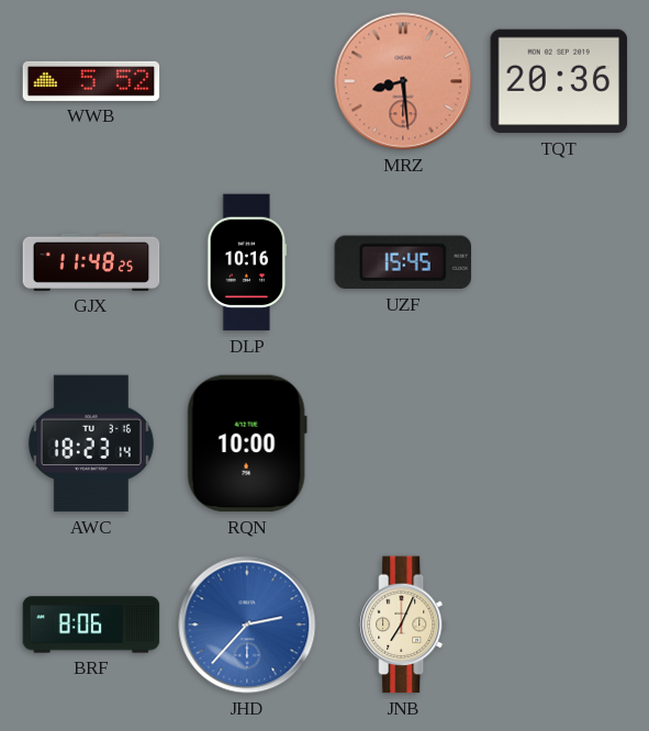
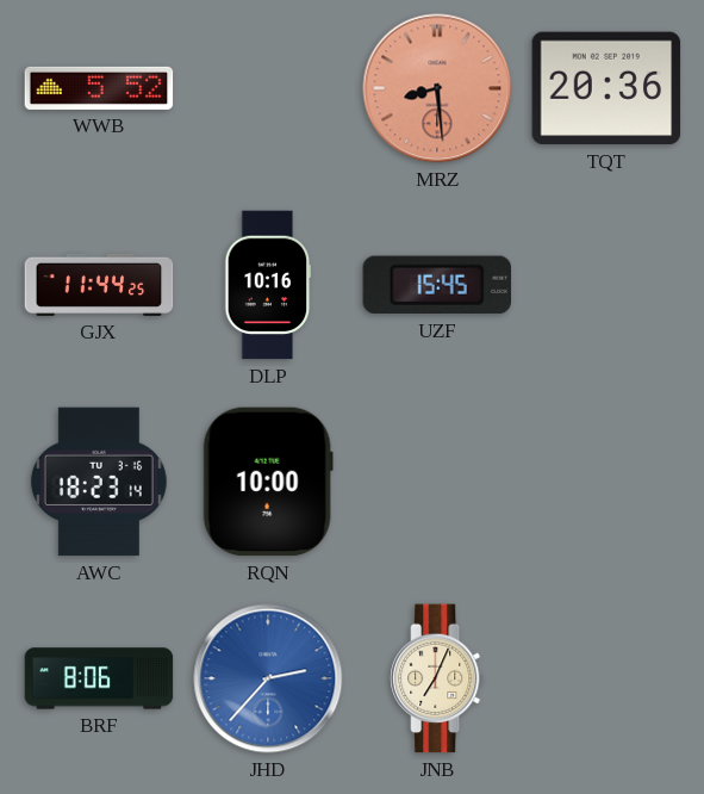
GJX: 11:48 -> 11:44
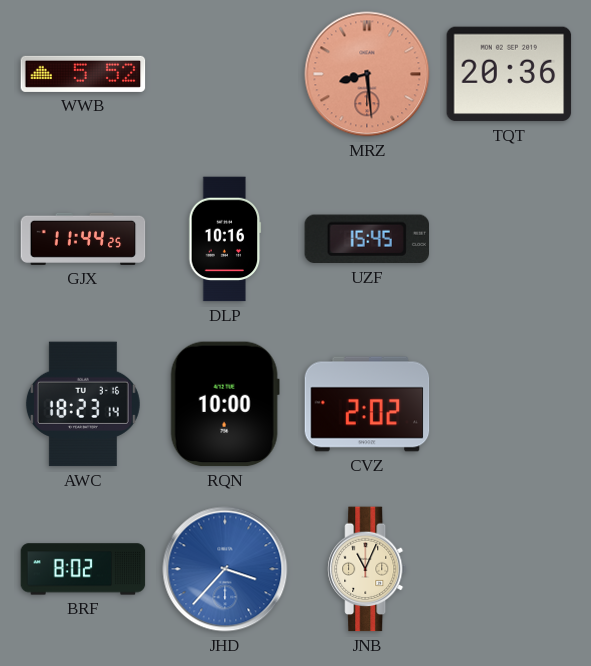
CVZ: none -> 2:02
BRF: 8:06 -> 8:02
JHD: 2:37 -> 3:37
JNB: 7:04 -> 11:04
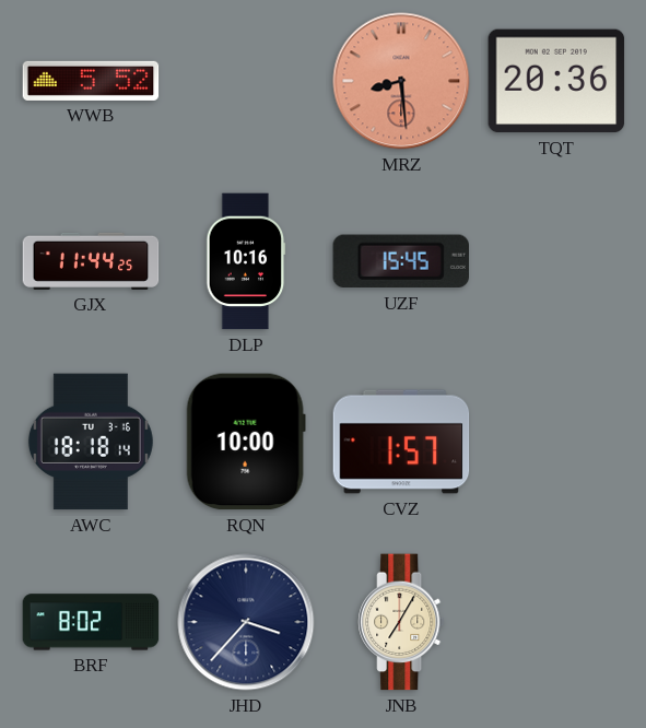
AWC: 18:23 -> 18:18
CVZ: 2:02 -> 1:57
JHD dial: blue -> navy
JNB: 11:04 -> 7:05
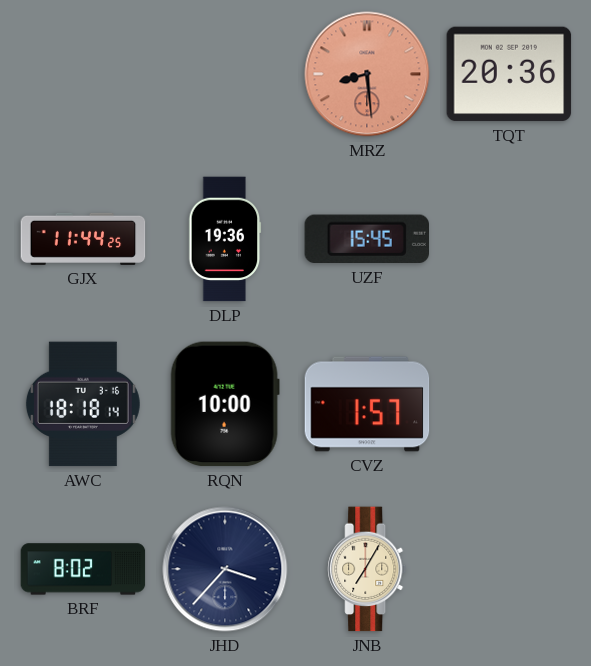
WWB: 5:52 -> none
DLP: 10:16 -> 19:36
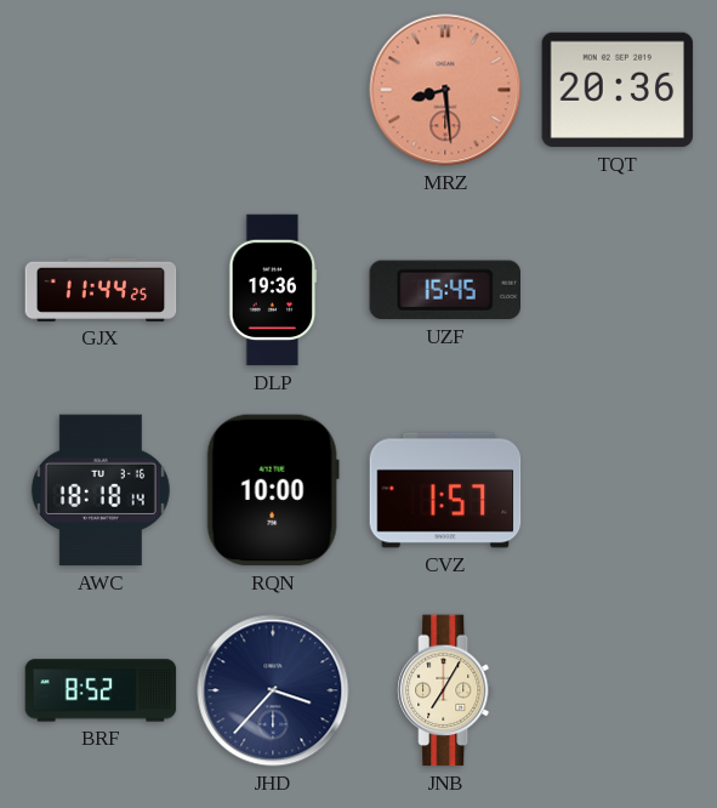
BRF: 8:02 -> 8:52
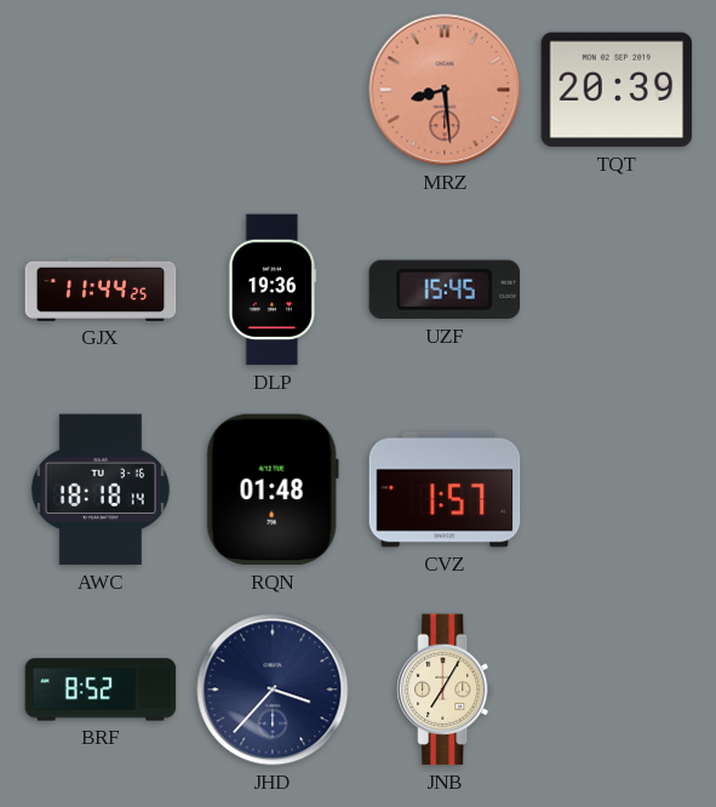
TQT: 20:36 -> 20:39
RQN: 10:00 -> 01:48
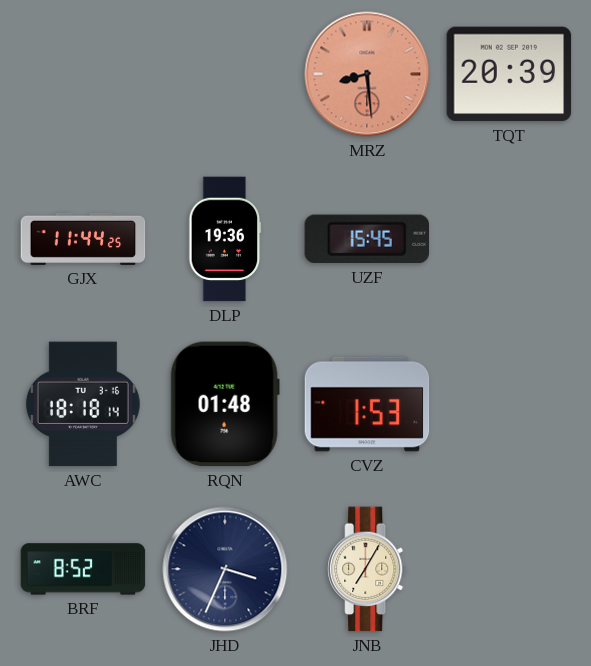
CVZ: 1:57 -> 1:53
JHD: 3:37 -> 3:34
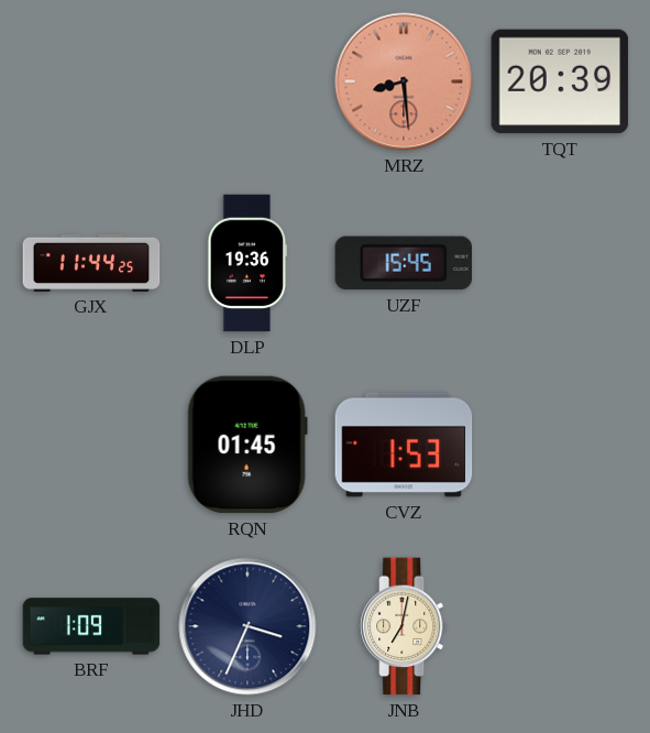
AWC: 18:18 -> none
RQN: 01:48 -> 01:45
BRF: 8:52 -> 1:09
JNB: 7:05 -> 7:02
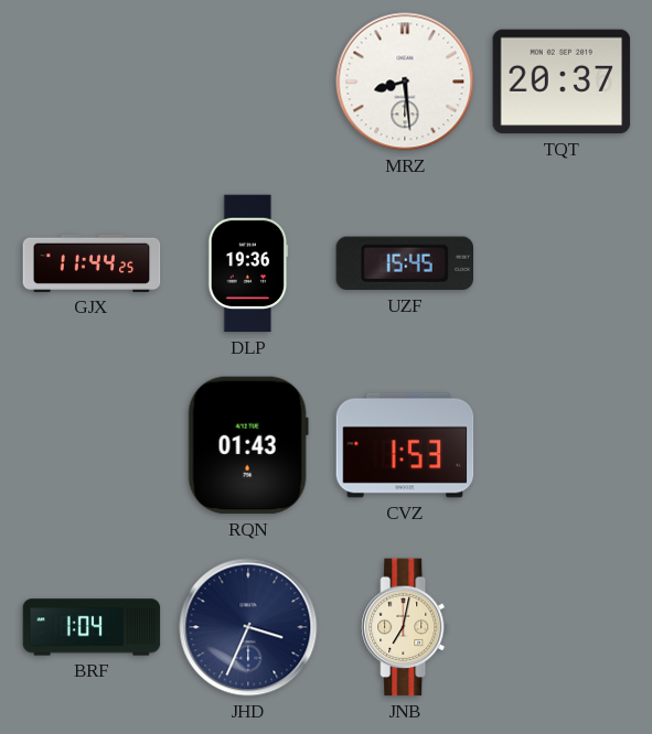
MRZ dial: salmon -> white
TQT: 20:39 -> 20:37
RQN: 01:45 -> 01:43
BRF: 1:09 -> 1:04
